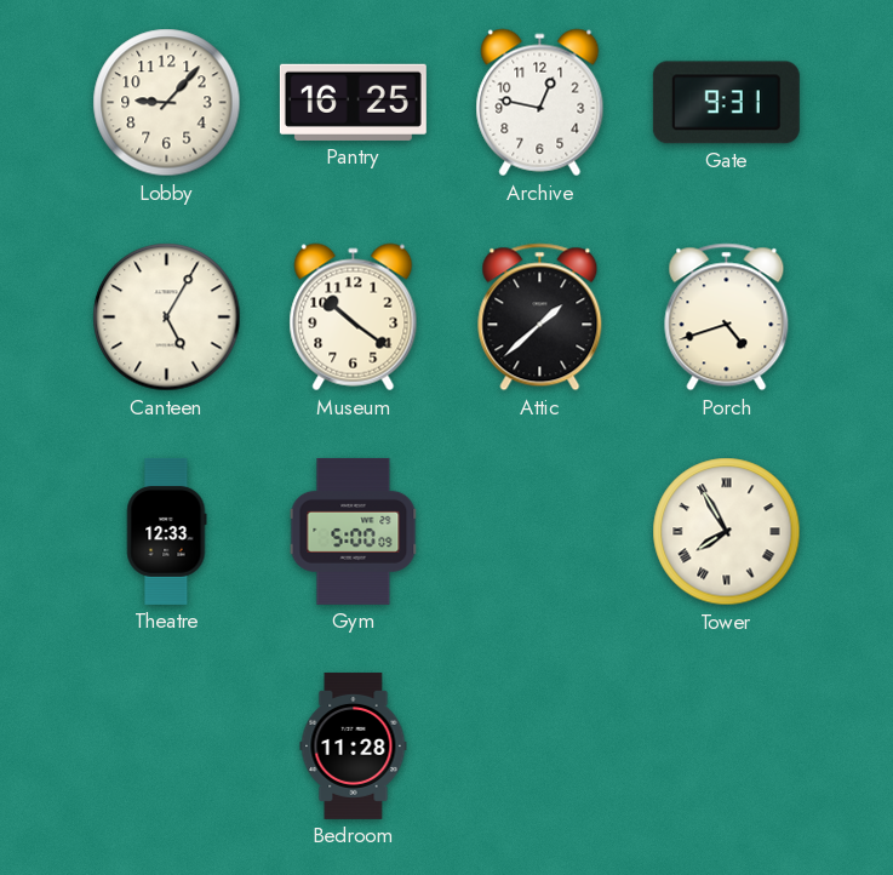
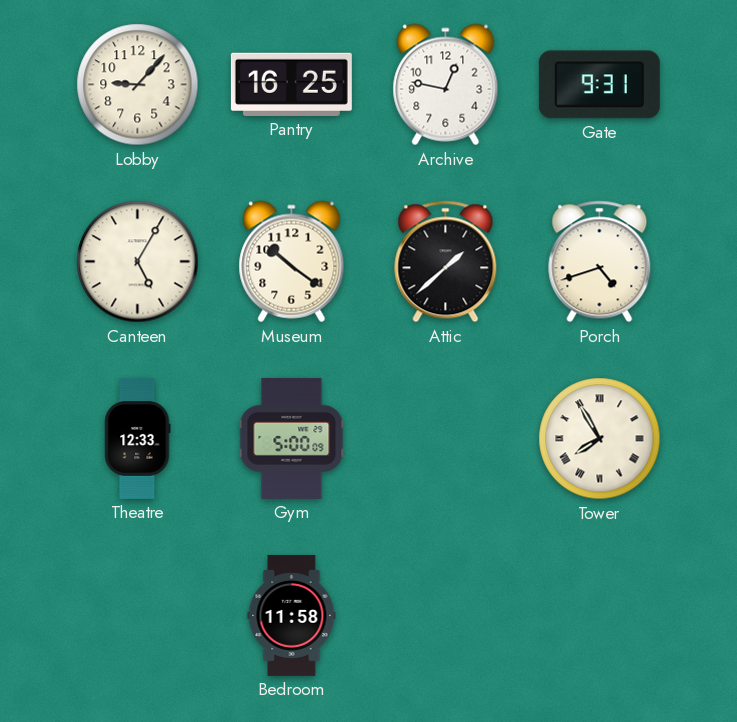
Bedroom: 11:28 -> 11:58
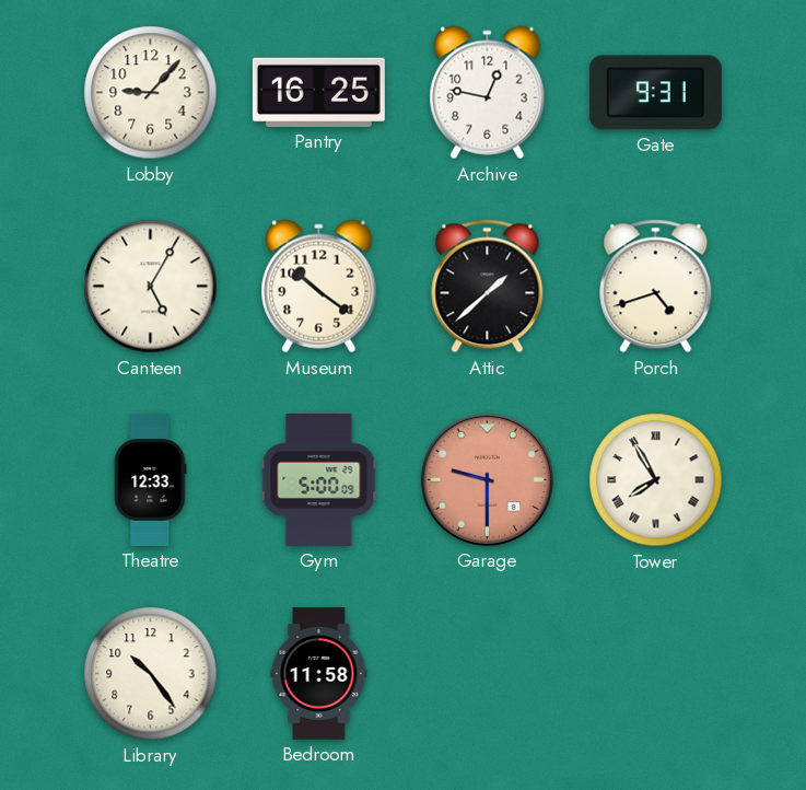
Garage: none -> 9:30
Library: none -> 10:24
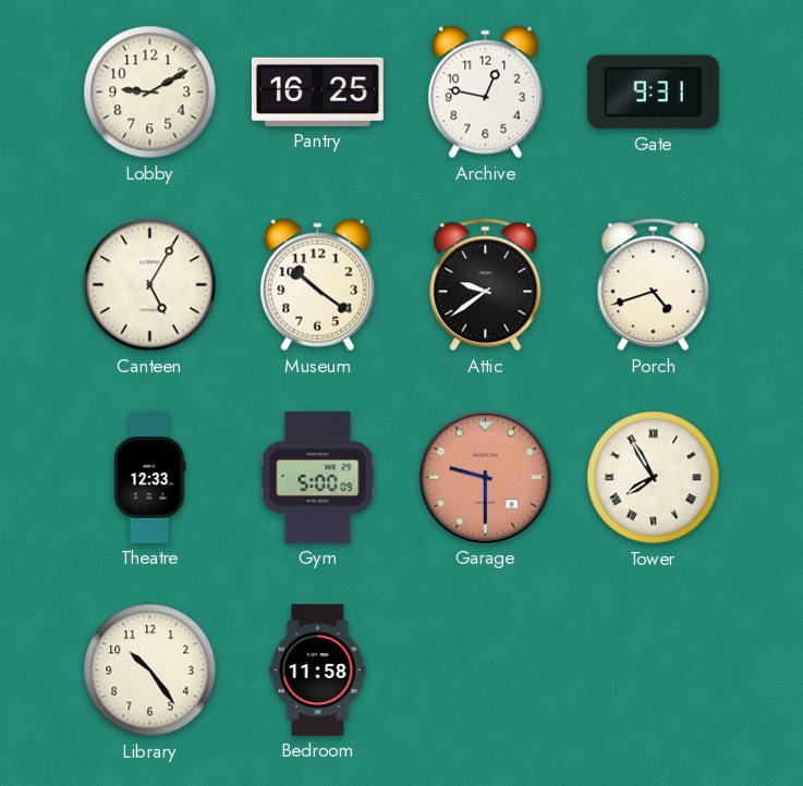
Lobby: 9:07 -> 9:10
Attic: 1:38 -> 9:39
